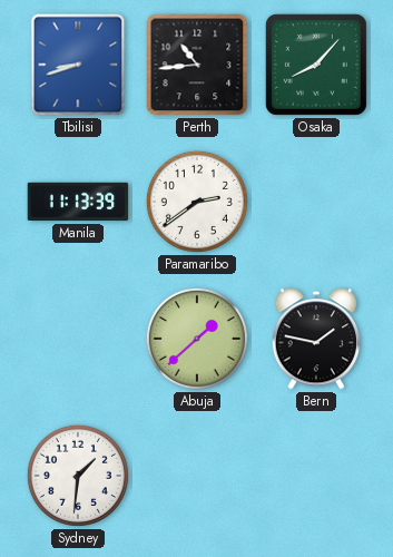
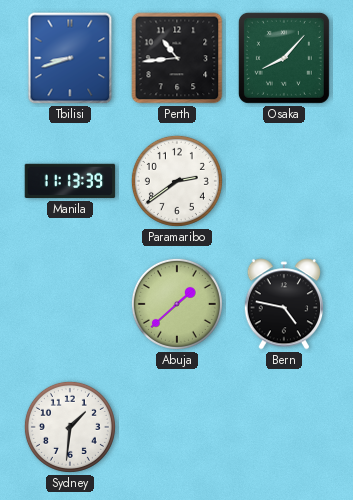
Bern: 1:47 -> 4:47
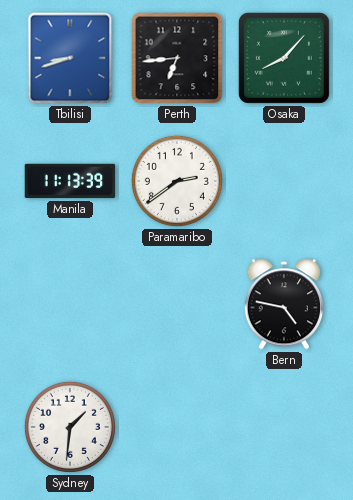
Perth: 10:44 -> 6:44
Abuja: 1:38 -> none
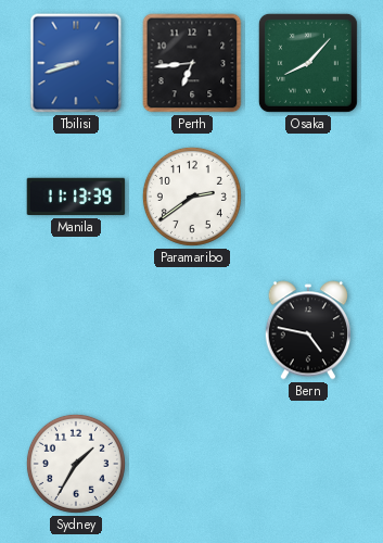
Sydney: 1:31 -> 1:35
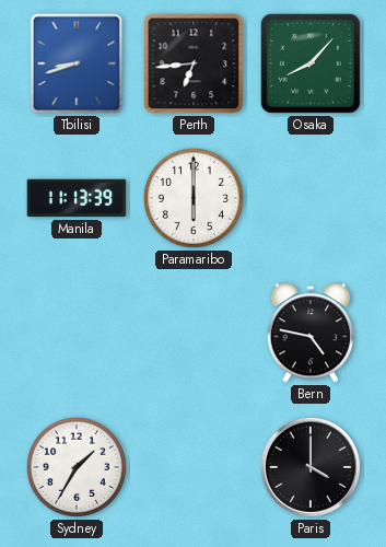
Paramaribo: 2:39 -> 6:00
Paris: none -> 4:00
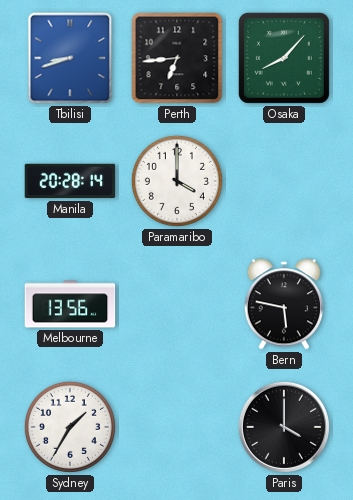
Manila: 11:13 -> 20:28
Paramaribo: 6:00 -> 4:00
Melbourne: none -> 13:56
Bern: 4:47 -> 5:47
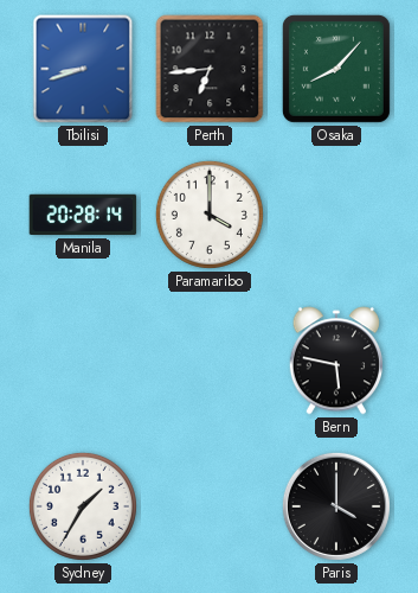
Melbourne: 13:56 -> none
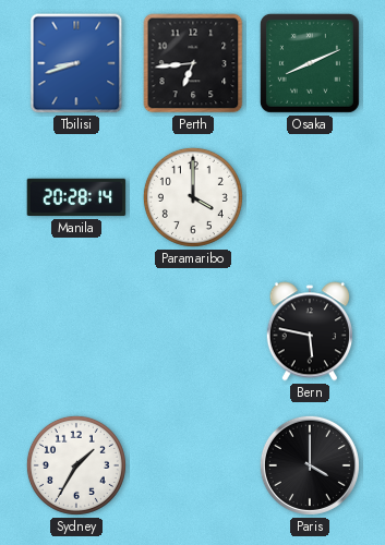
Osaka: 8:07 -> 8:11
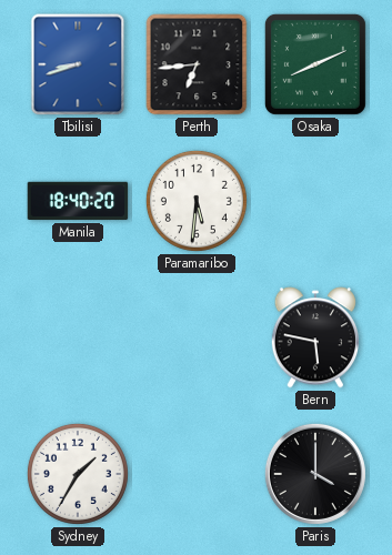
Manila: 20:28 -> 18:40
Paramaribo: 4:00 -> 5:31
